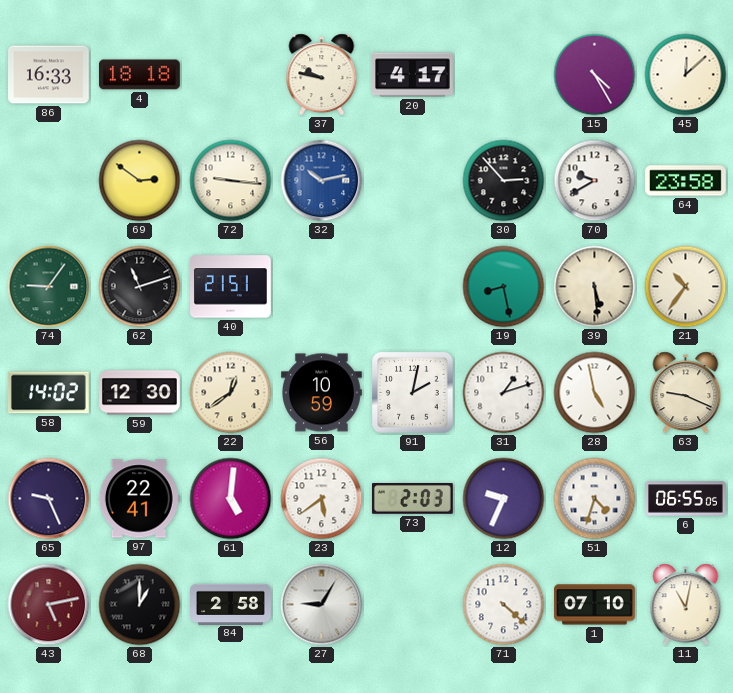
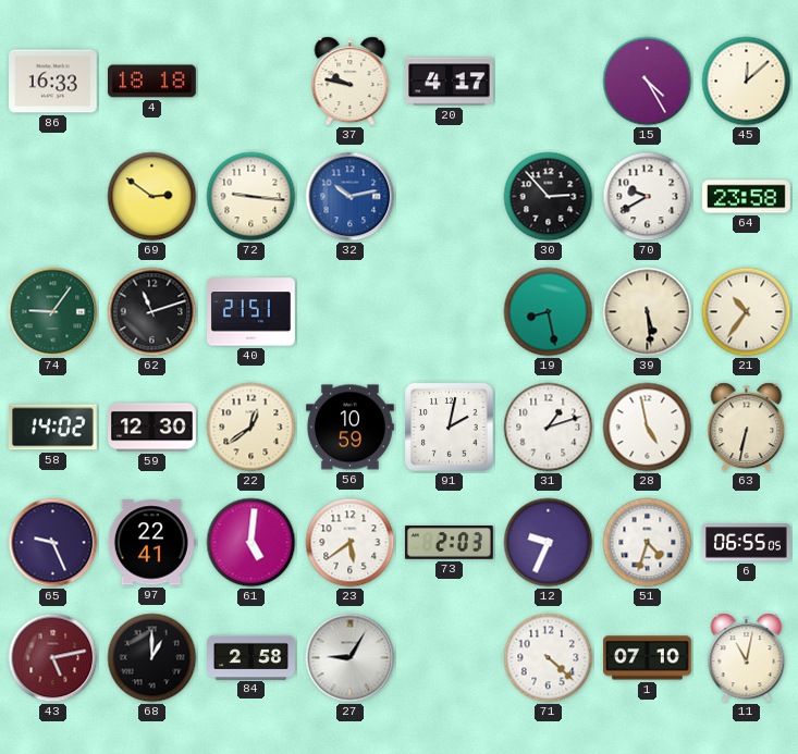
63: 9:19 -> 6:32
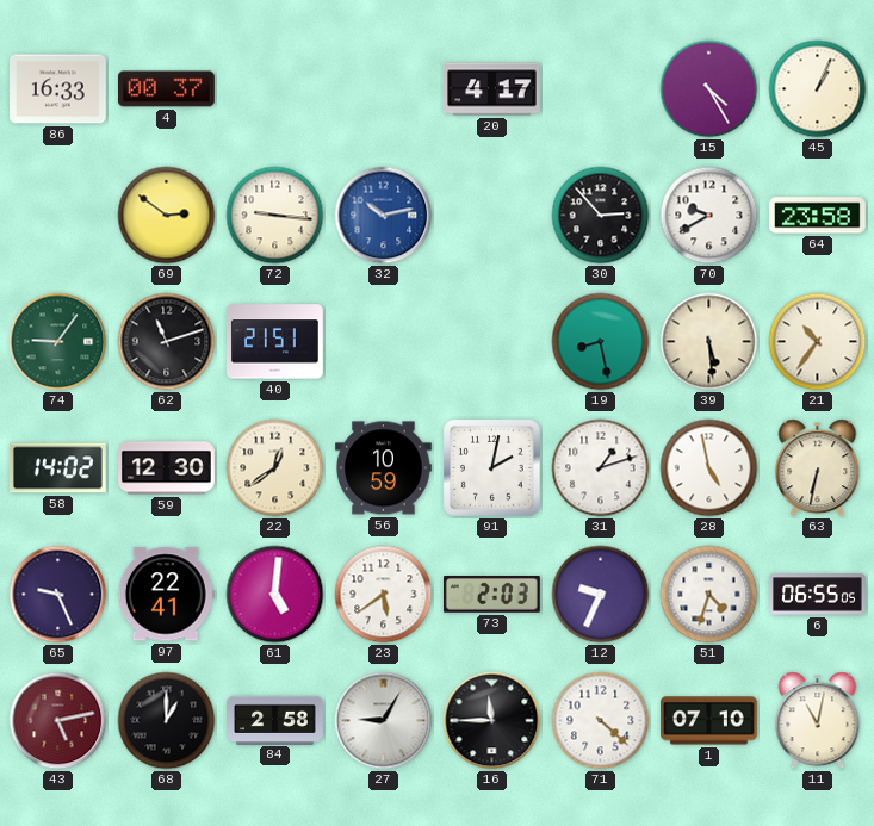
4: 18:18 -> 00:37
37: 9:47 -> none
45: 12:08 -> 1:04
16: none -> 11:45
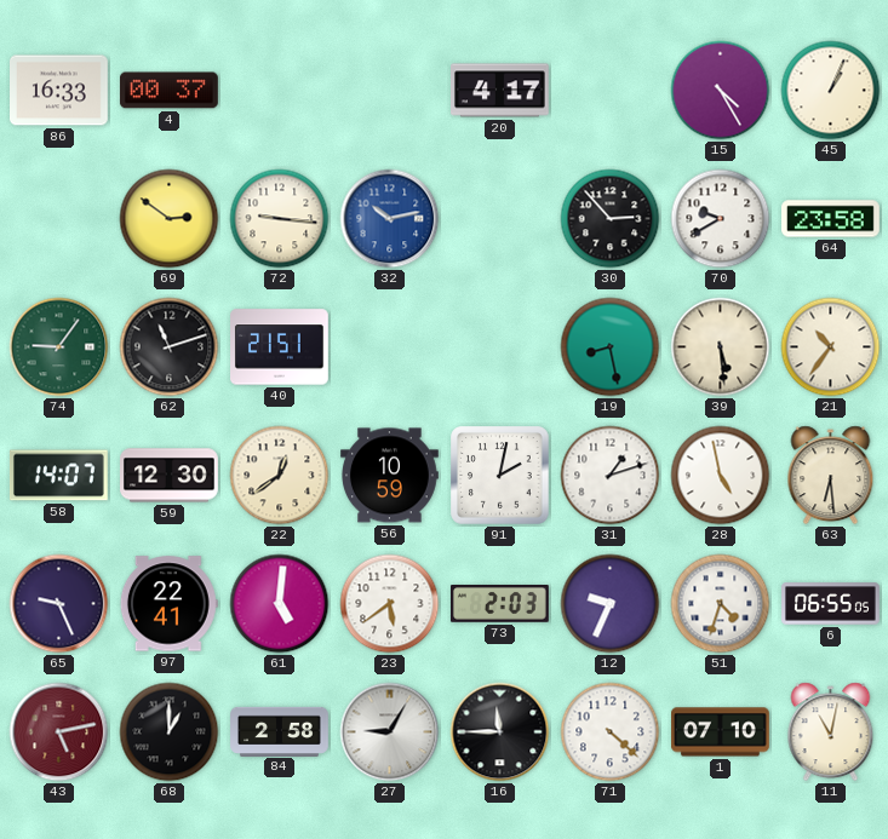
58: 14:02 -> 14:07
63: 6:32 -> 6:29
